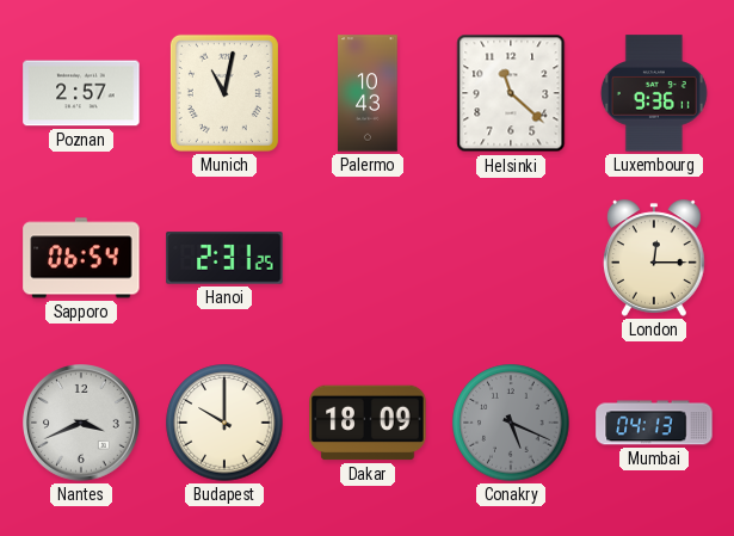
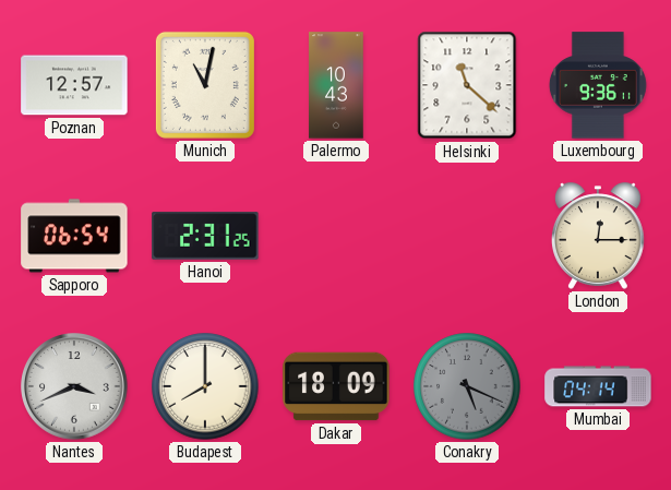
Poznan: 2:57 -> 12:57
Budapest: 10:00 -> 8:00
Mumbai: 04:13 -> 04:14
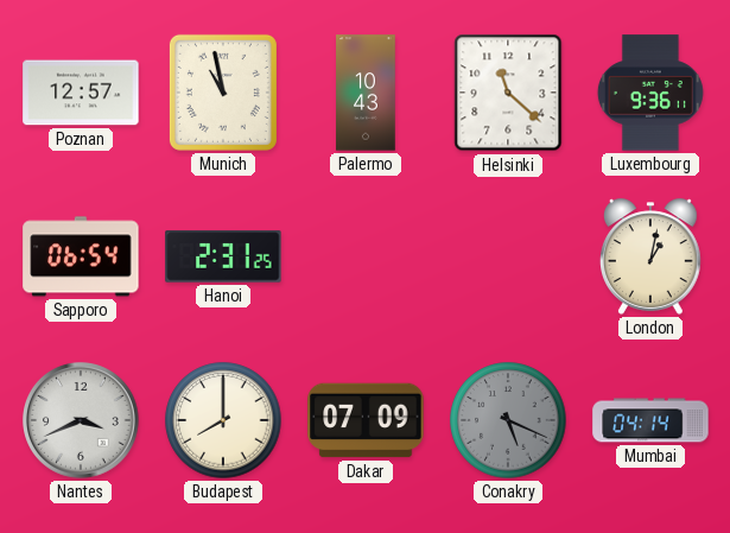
Munich: 11:02 -> 10:58
London: 12:15 -> 1:02
Dakar: 18:09 -> 07:09
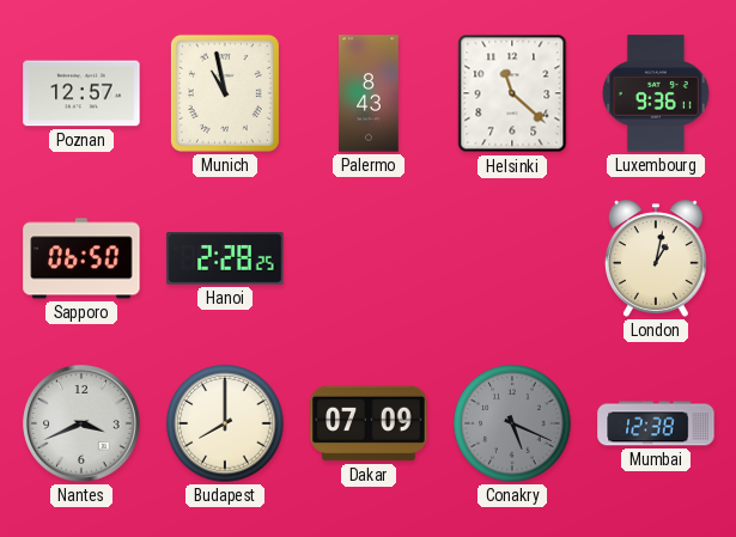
Palermo: 10:43 -> 8:43
Sapporo: 06:54 -> 06:50
Hanoi: 2:31 -> 2:28
Mumbai: 04:14 -> 12:38
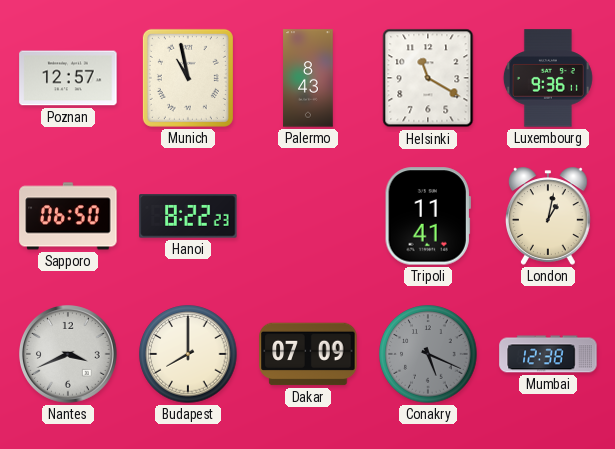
Helsinki: 11:22 -> 11:20
Hanoi: 2:28 -> 8:22
Tripoli: none -> 11:41
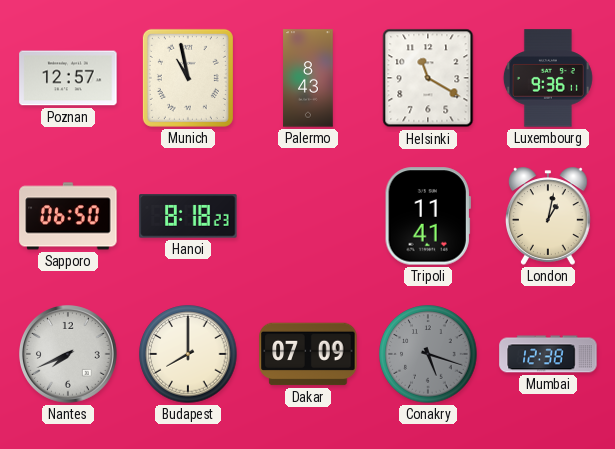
Hanoi: 8:22 -> 8:18
Nantes: 3:41 -> 7:41
Conakry: 5:19 -> 5:18
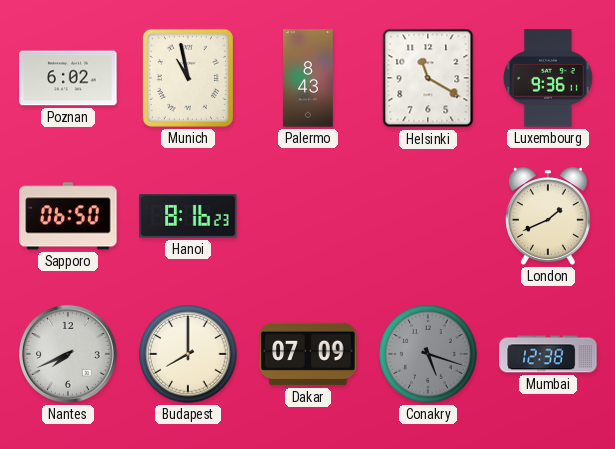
Poznan: 12:57 -> 6:02
Hanoi: 8:18 -> 8:16
Tripoli: 11:41 -> none
London: 1:02 -> 1:41
